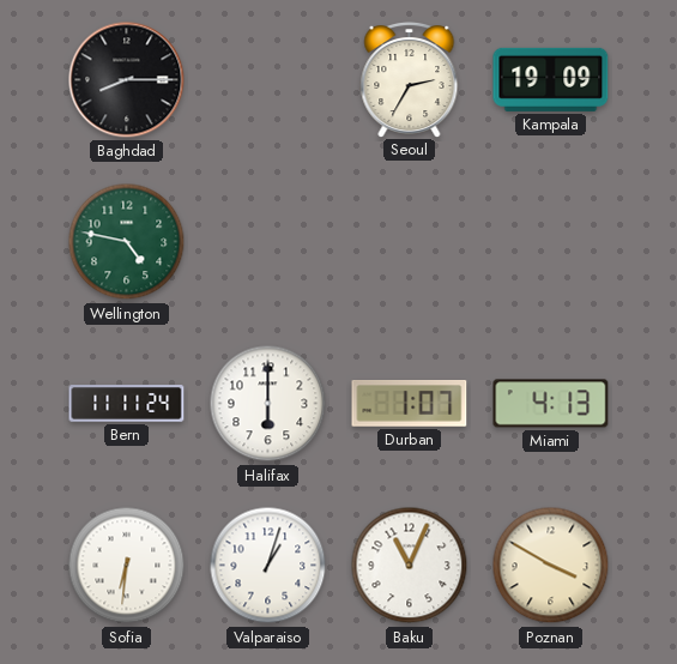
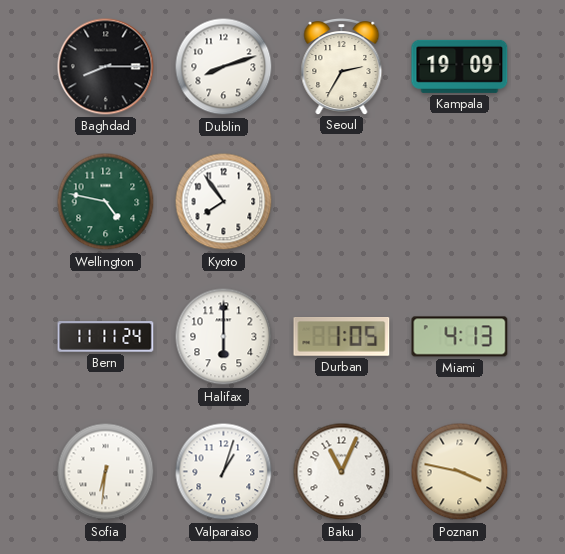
Dublin: none -> 8:12
Kyoto: none -> 7:54
Durban: 1:07 -> 1:05
Poznan: 3:50 -> 3:47
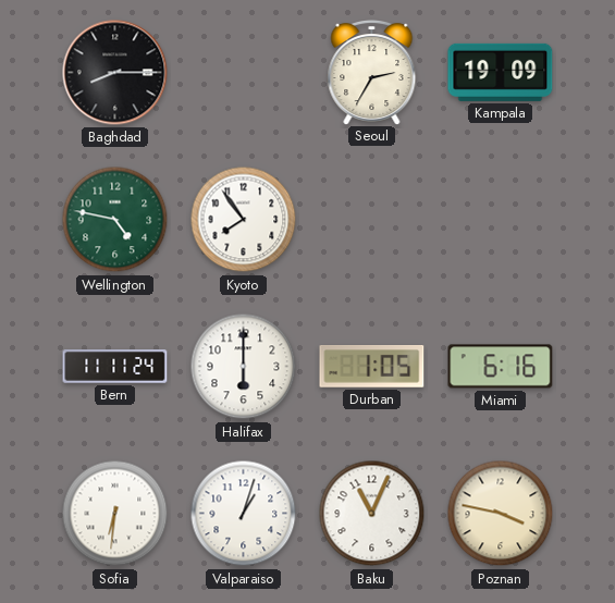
Dublin: 8:12 -> none
Miami: 4:13 -> 6:16
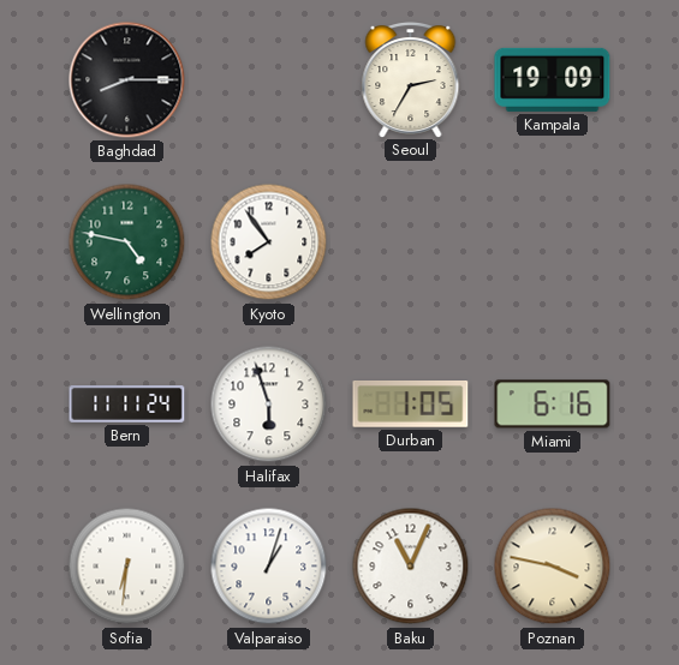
Halifax: 6:00 -> 5:57
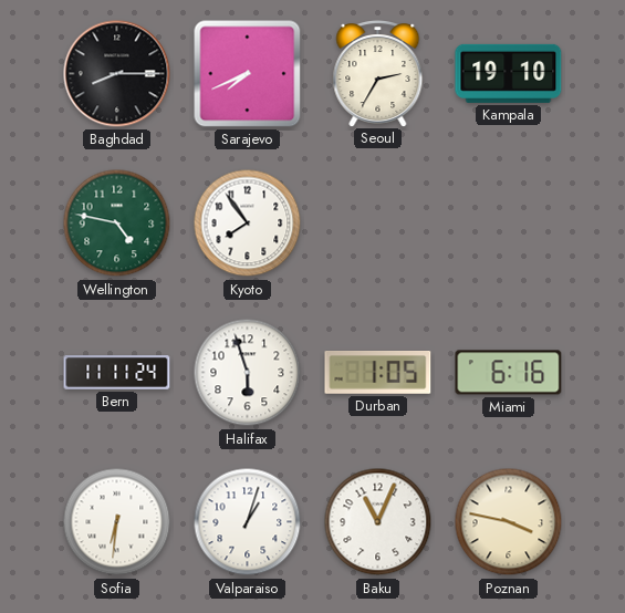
Sarajevo: none -> 7:41
Kampala: 19:09 -> 19:10
